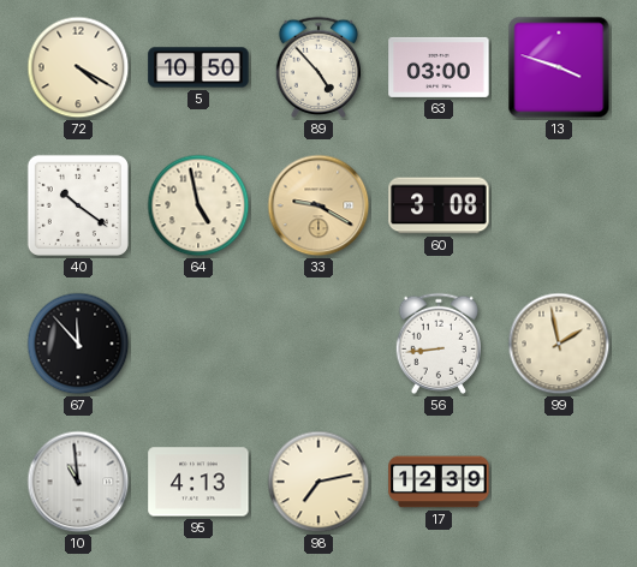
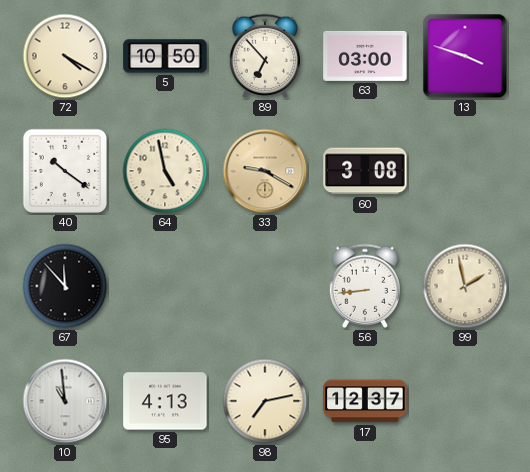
89: 4:53 -> 6:53
17: 12:39 -> 12:37
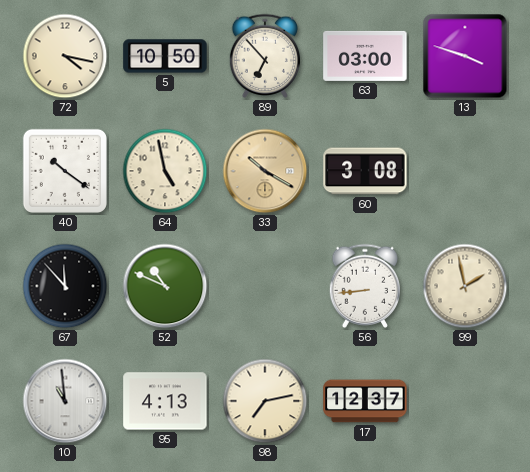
72: 4:20 -> 4:17
33: 9:20 -> 10:20
52: none -> 10:49
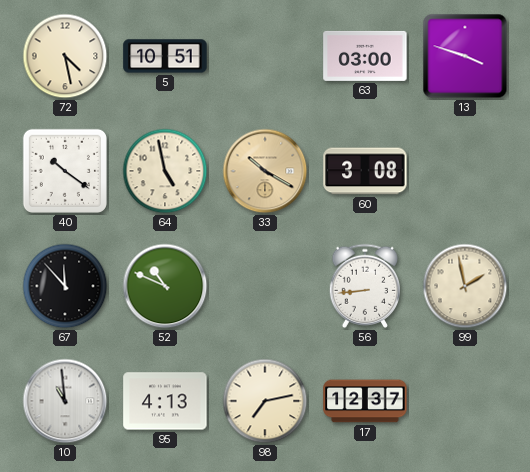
72: 4:17 -> 4:28
5: 10:50 -> 10:51
89: 6:53 -> none
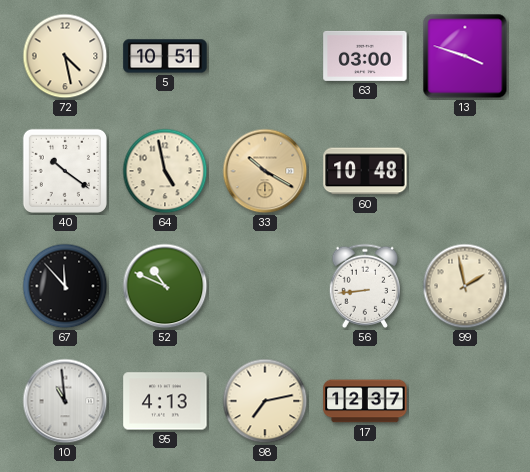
60: 3:08 -> 10:48
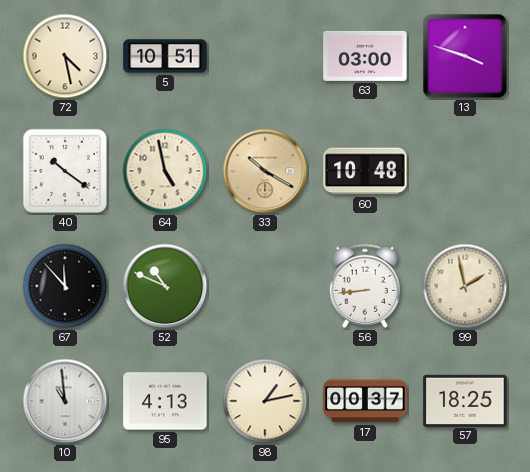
98: 7:13 -> 1:13
17: 12:37 -> 00:37
57: none -> 18:25
